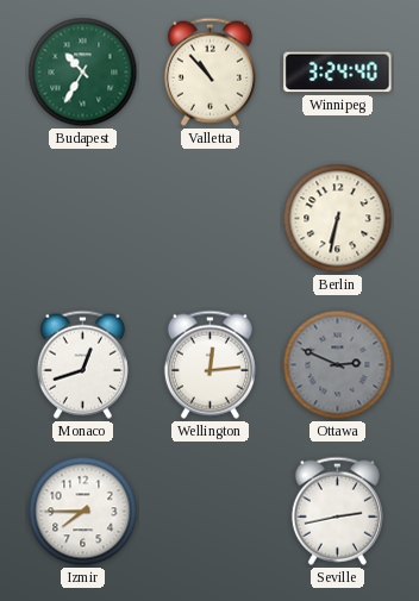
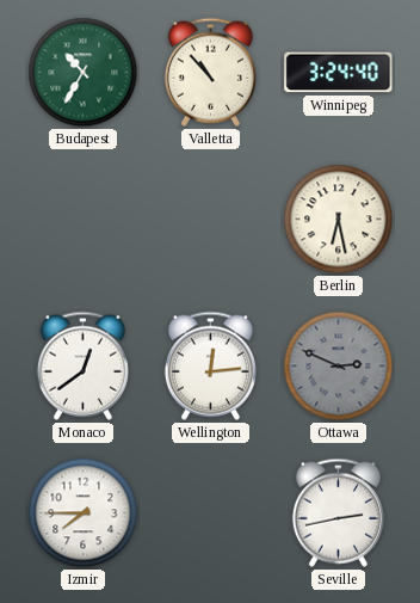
Berlin: 6:32 -> 6:28
Monaco: 12:42 -> 12:39
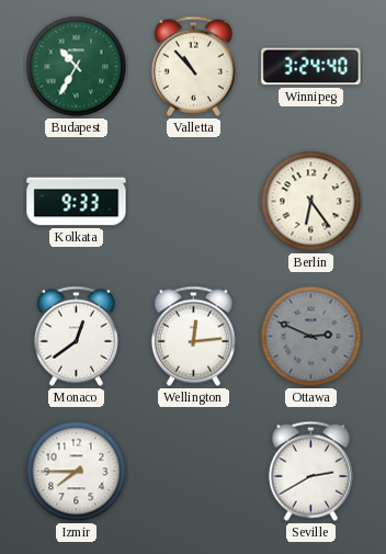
Kolkata: none -> 9:33
Berlin: 6:28 -> 6:24
Seville: 2:43 -> 2:40
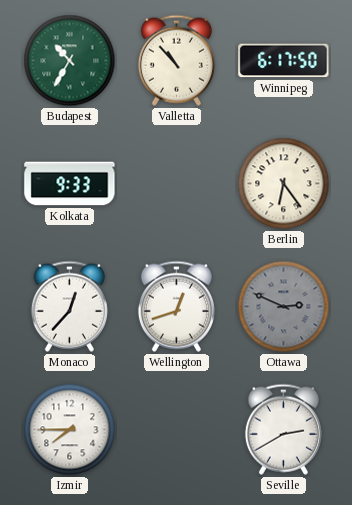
Winnipeg: 3:24 -> 6:17
Monaco: 12:39 -> 12:37
Wellington: 12:14 -> 12:42
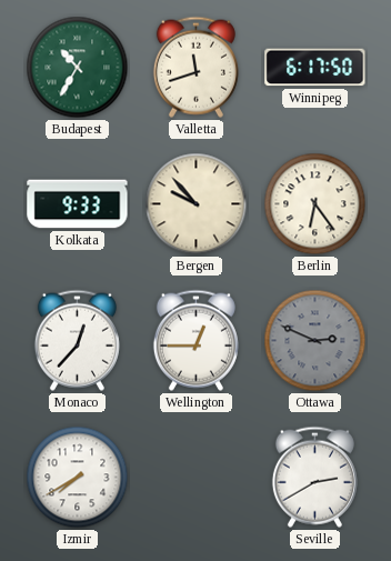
Valletta: 10:53 -> 11:42
Bergen: none -> 9:53
Wellington: 12:42 -> 12:45
Izmir: 7:45 -> 7:40
